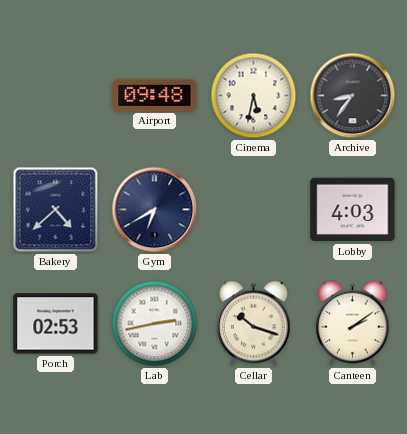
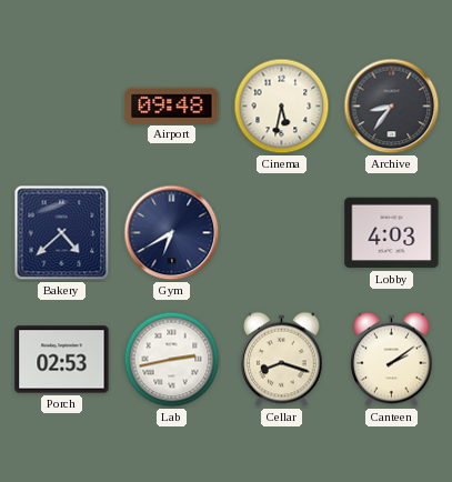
Cellar: 10:18 -> 8:18
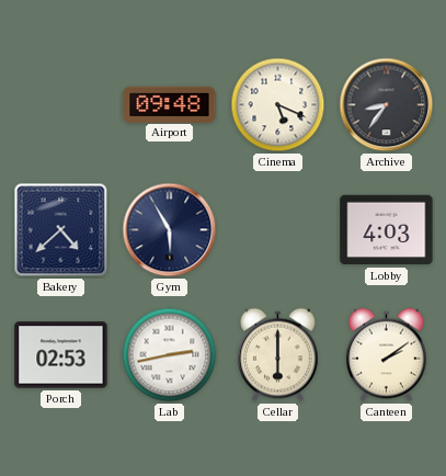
Cinema: 5:32 -> 5:19
Gym: 6:40 -> 5:55
Cellar: 8:18 -> 6:00
